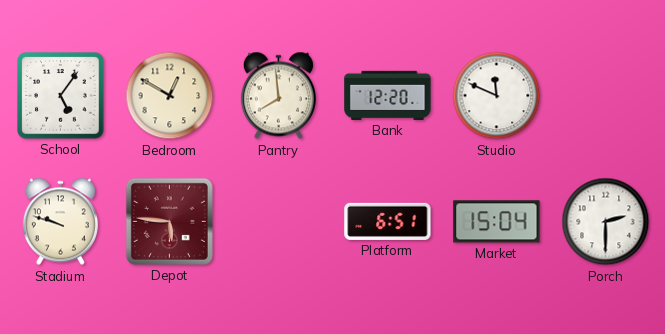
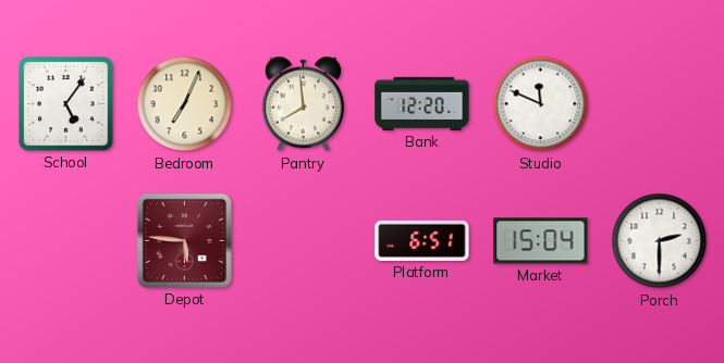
Bedroom: 12:50 -> 7:04
Stadium: 9:48 -> none
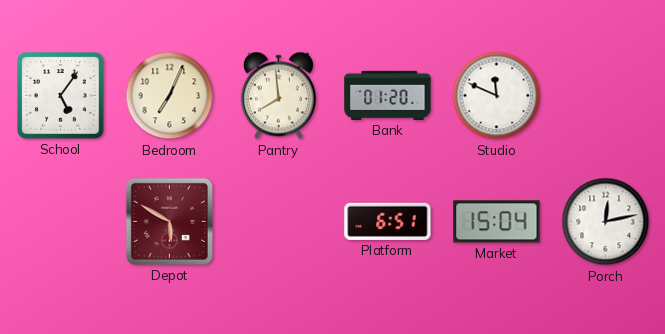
Bank: 12:20 -> 01:20
Depot: 5:46 -> 5:50
Porch: 2:30 -> 12:13
